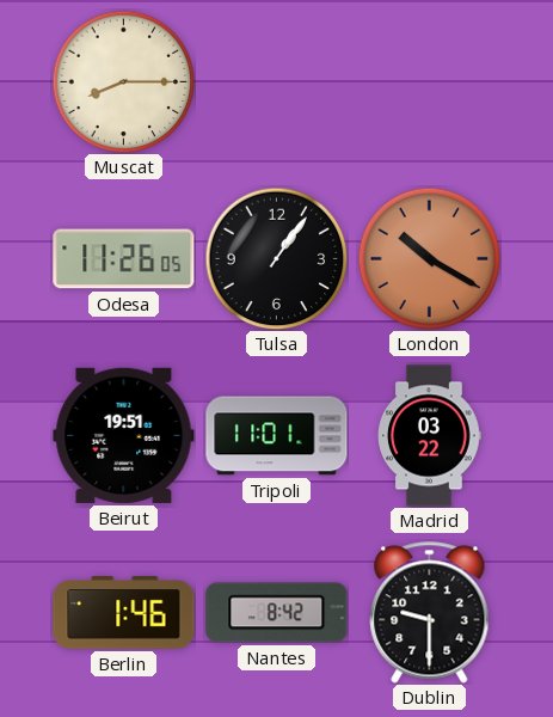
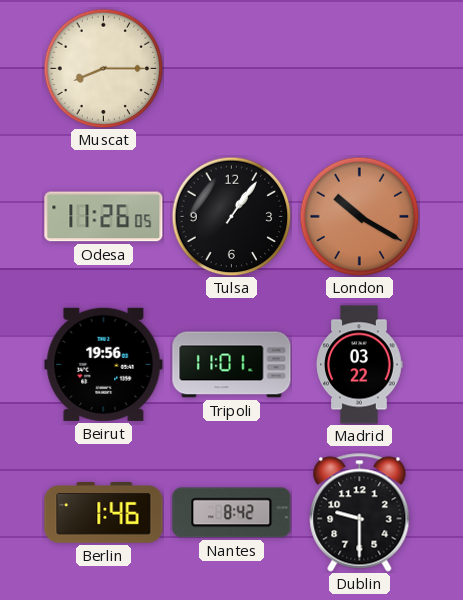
Beirut: 19:51 -> 19:56
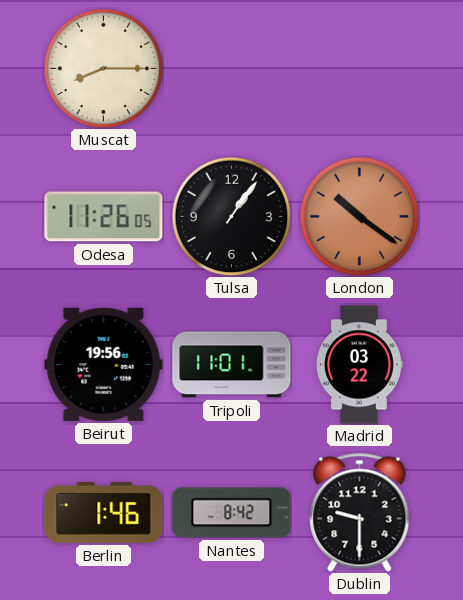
London: 10:20 -> 10:21
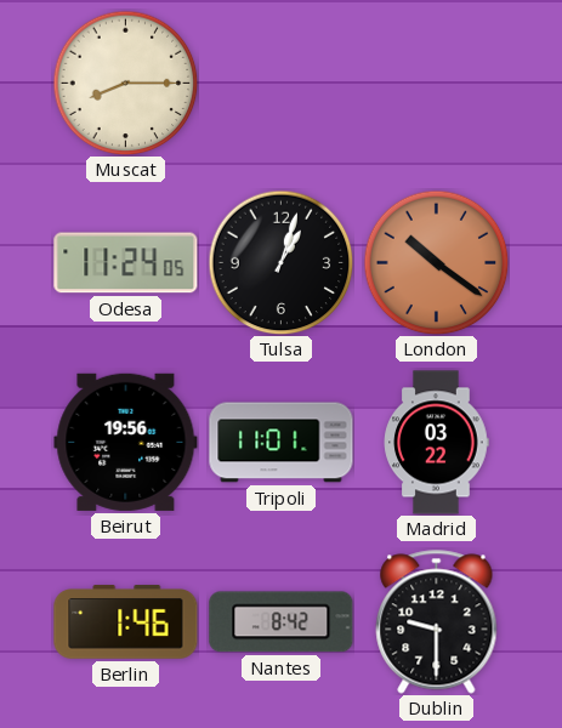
Odesa: 11:26 -> 11:24
Tulsa: 1:06 -> 1:03
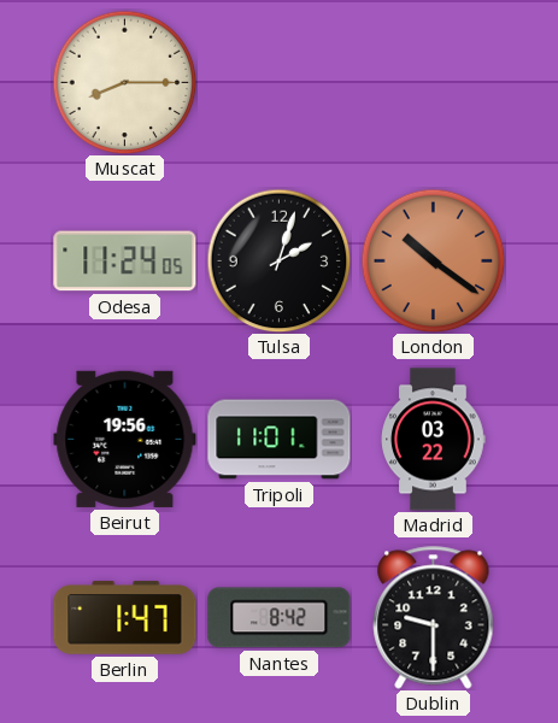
Tulsa: 1:03 -> 2:03
Berlin: 1:46 -> 1:47
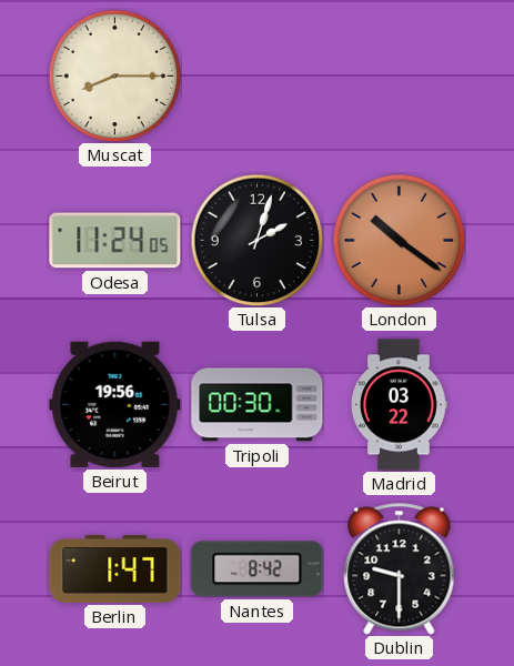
Tripoli: 11:01 -> 00:30
